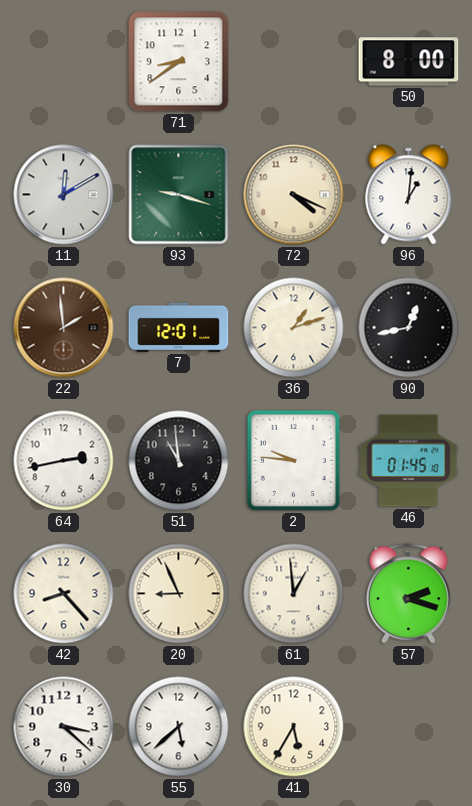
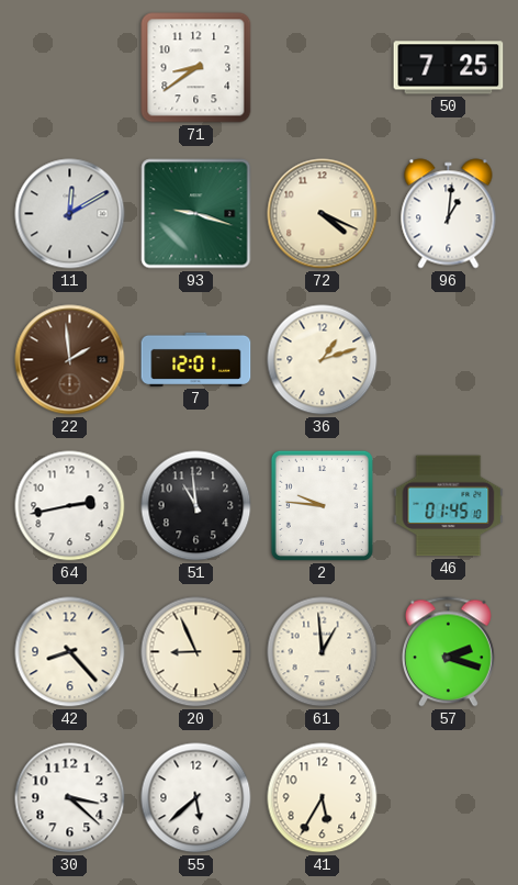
50: 8:00 -> 7:25
90: 12:43 -> none
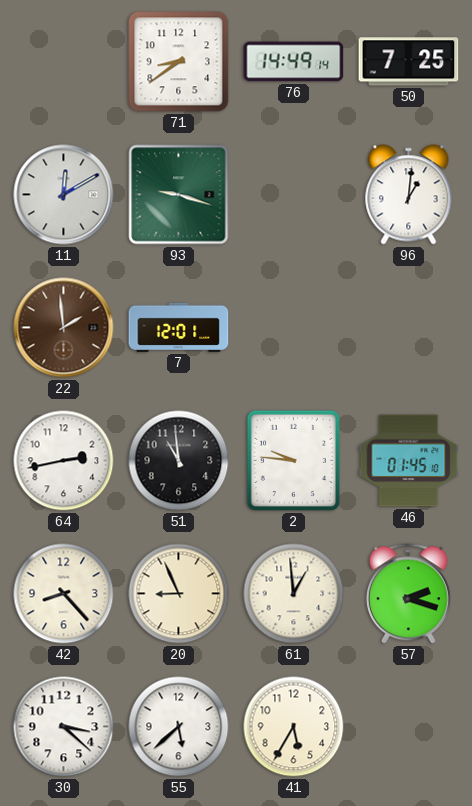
76: none -> 14:49
72: 4:19 -> none
36: 1:12 -> none
